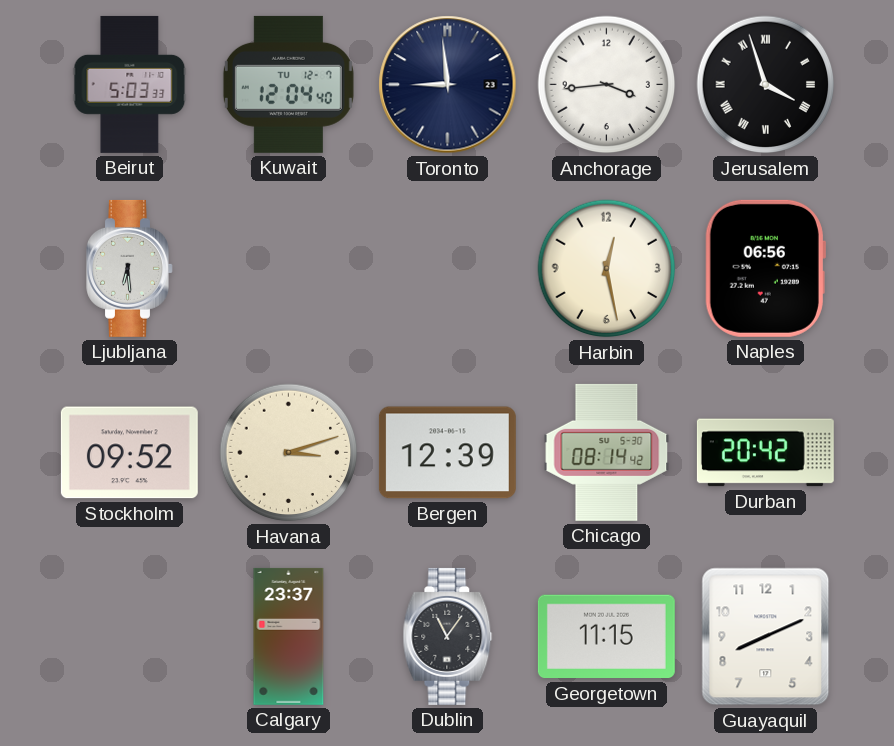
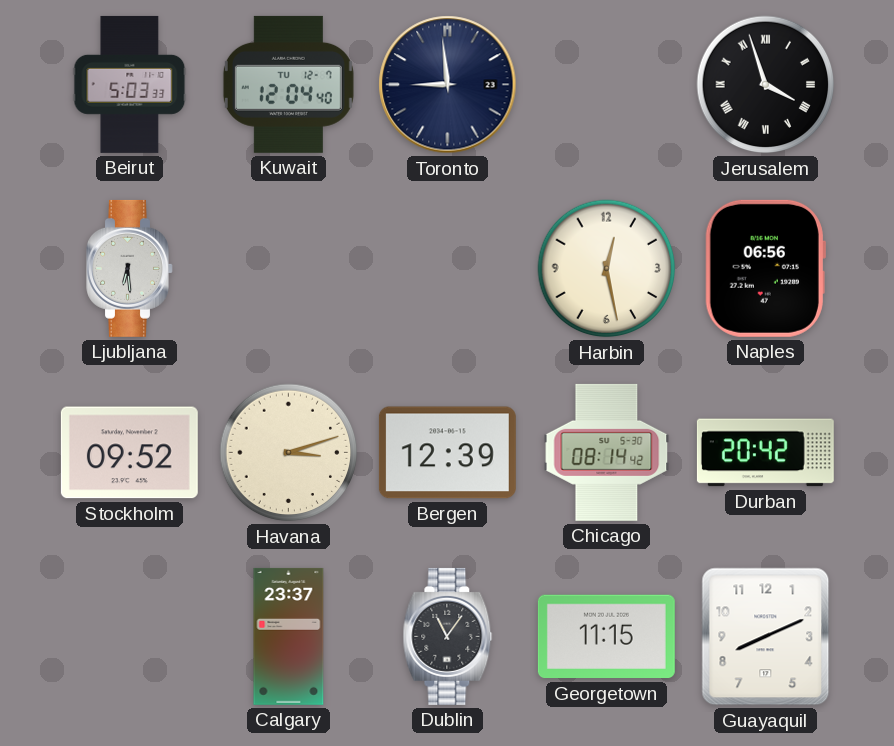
Anchorage: 3:44 -> none
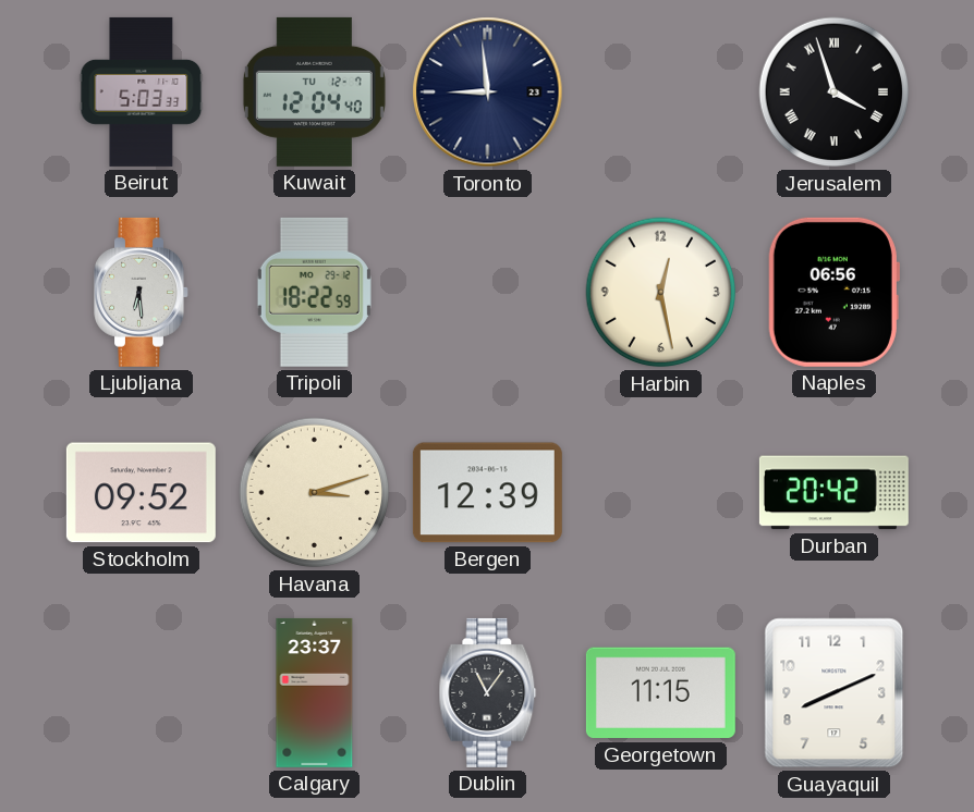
Tripoli: none -> 18:22
Chicago: 08:14 -> none
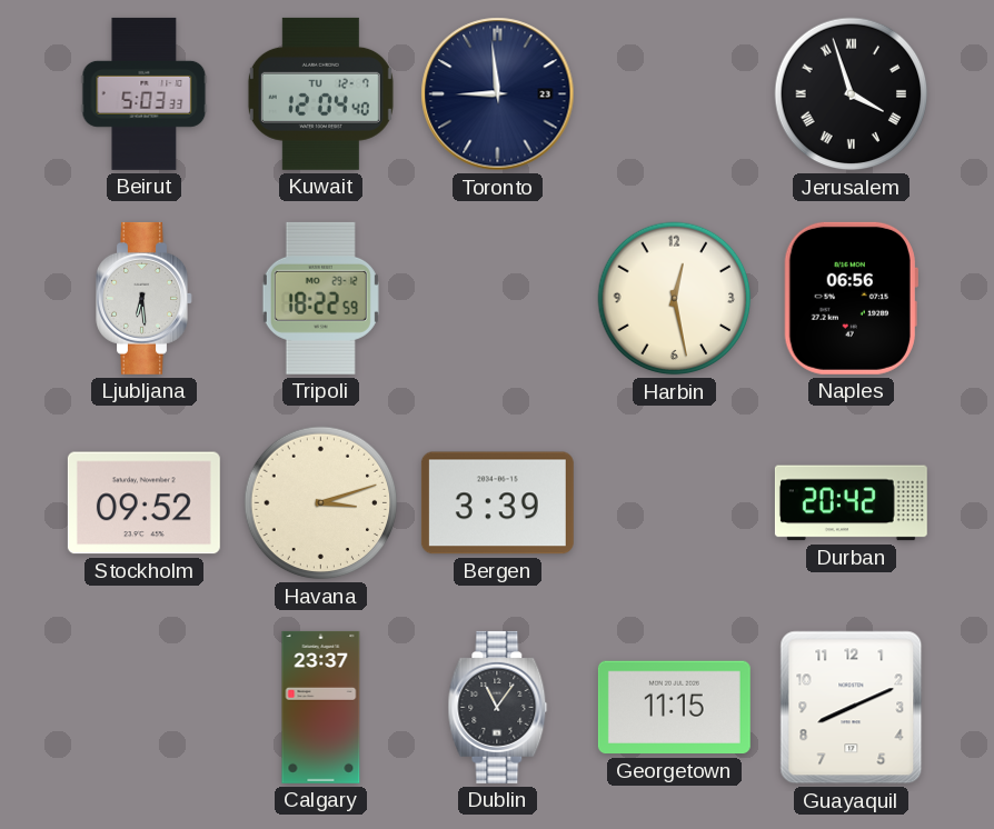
Bergen: 12:39 -> 3:39
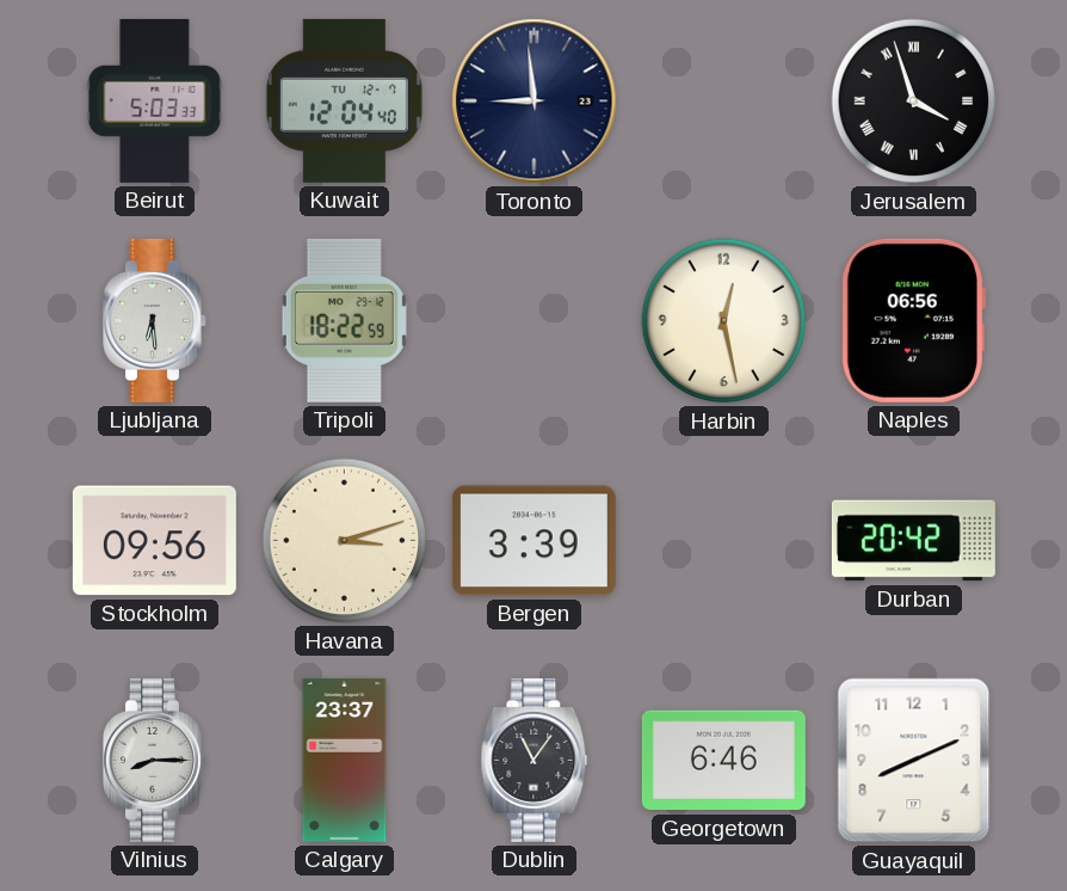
Stockholm: 09:52 -> 09:56
Vilnius: none -> 8:15
Georgetown: 11:15 -> 6:46
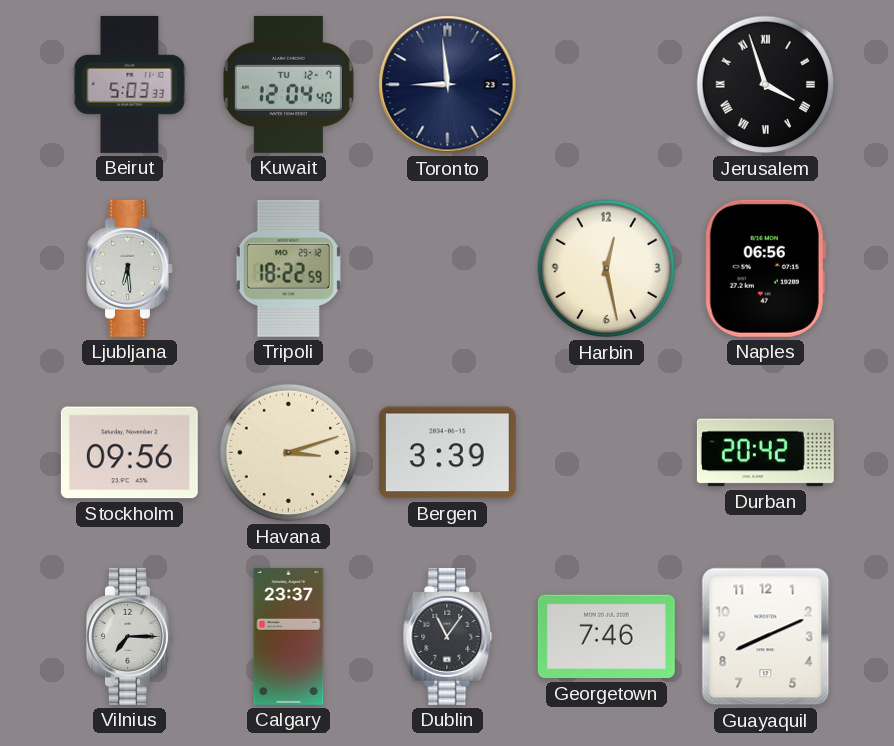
Vilnius: 8:15 -> 7:15
Georgetown: 6:46 -> 7:46
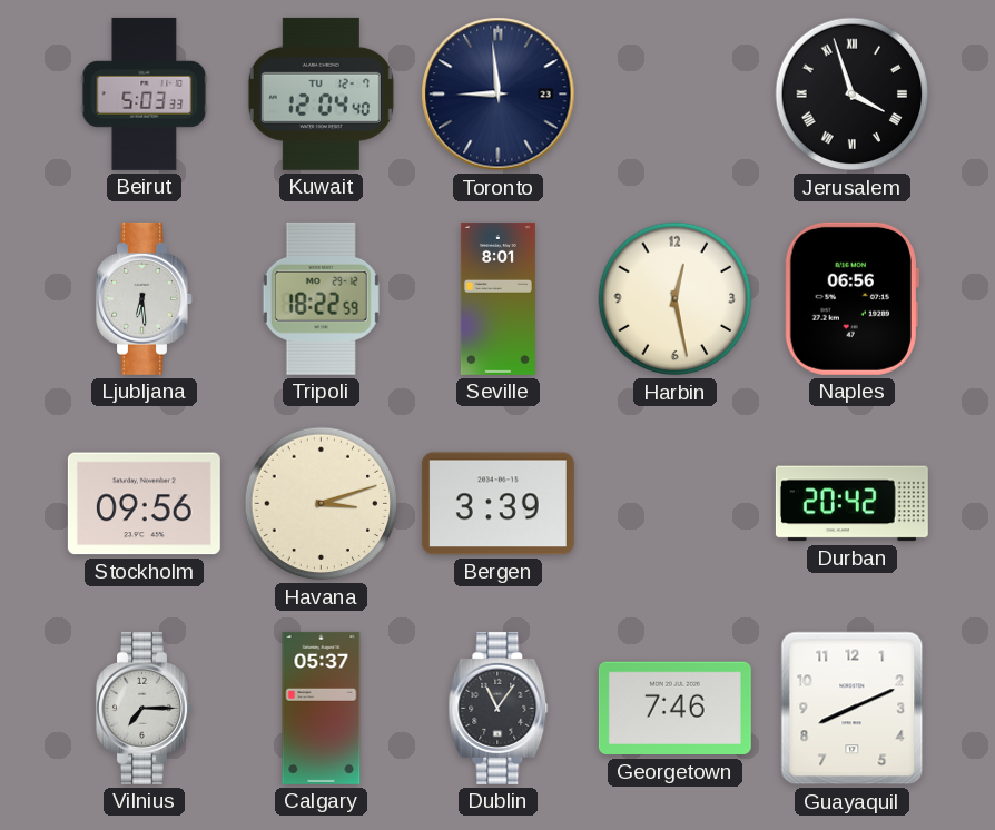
Seville: none -> 8:01
Calgary: 23:37 -> 05:37
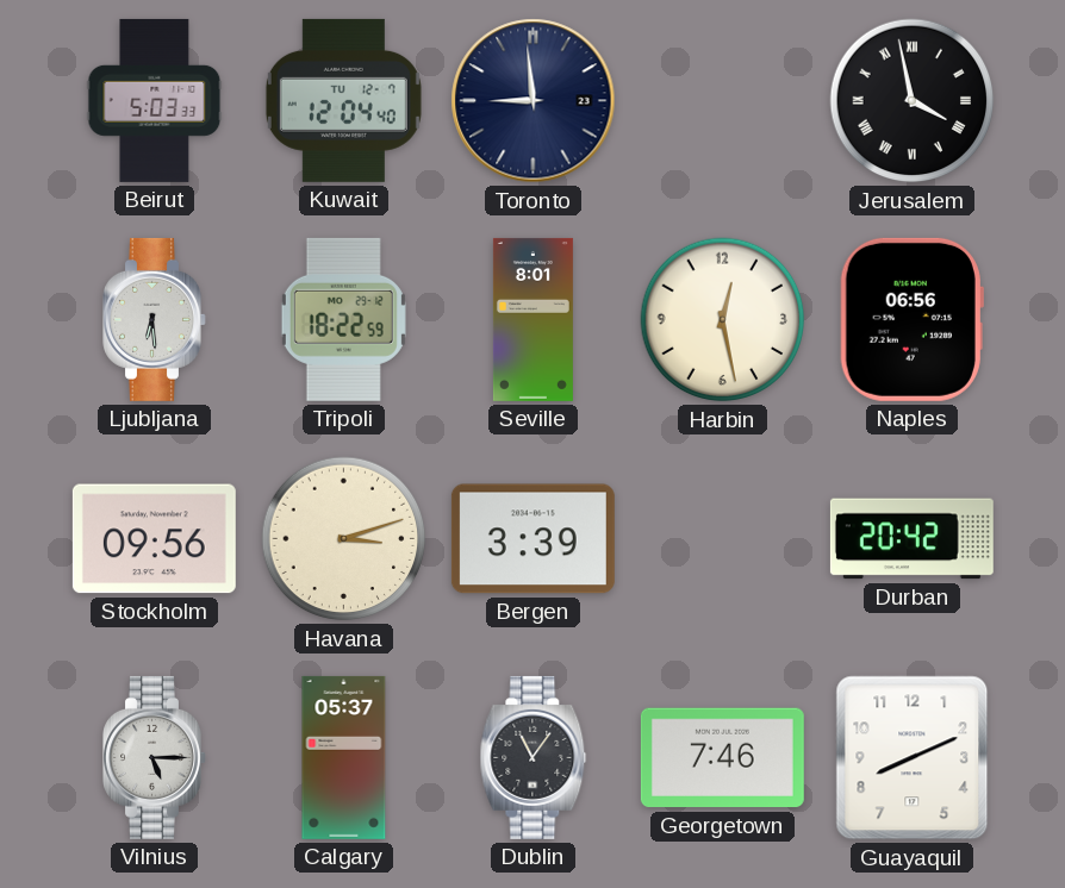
Jerusalem: 3:57 -> 3:58
Vilnius: 7:15 -> 5:15
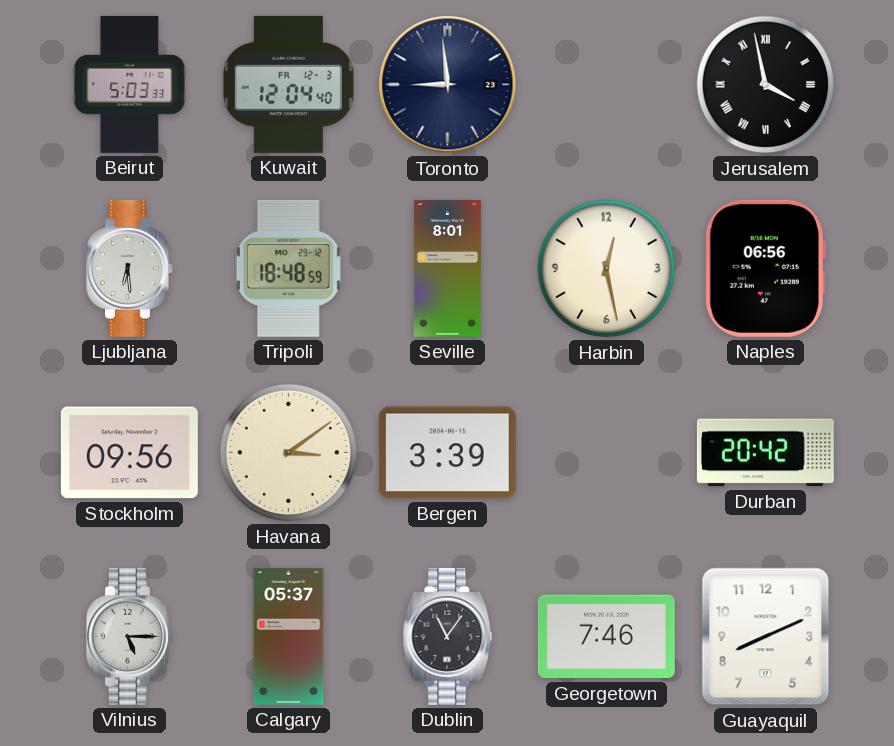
Kuwait date: TU 12-7 -> FR 12-3
Tripoli: 18:22 -> 18:48
Havana: 3:12 -> 3:09
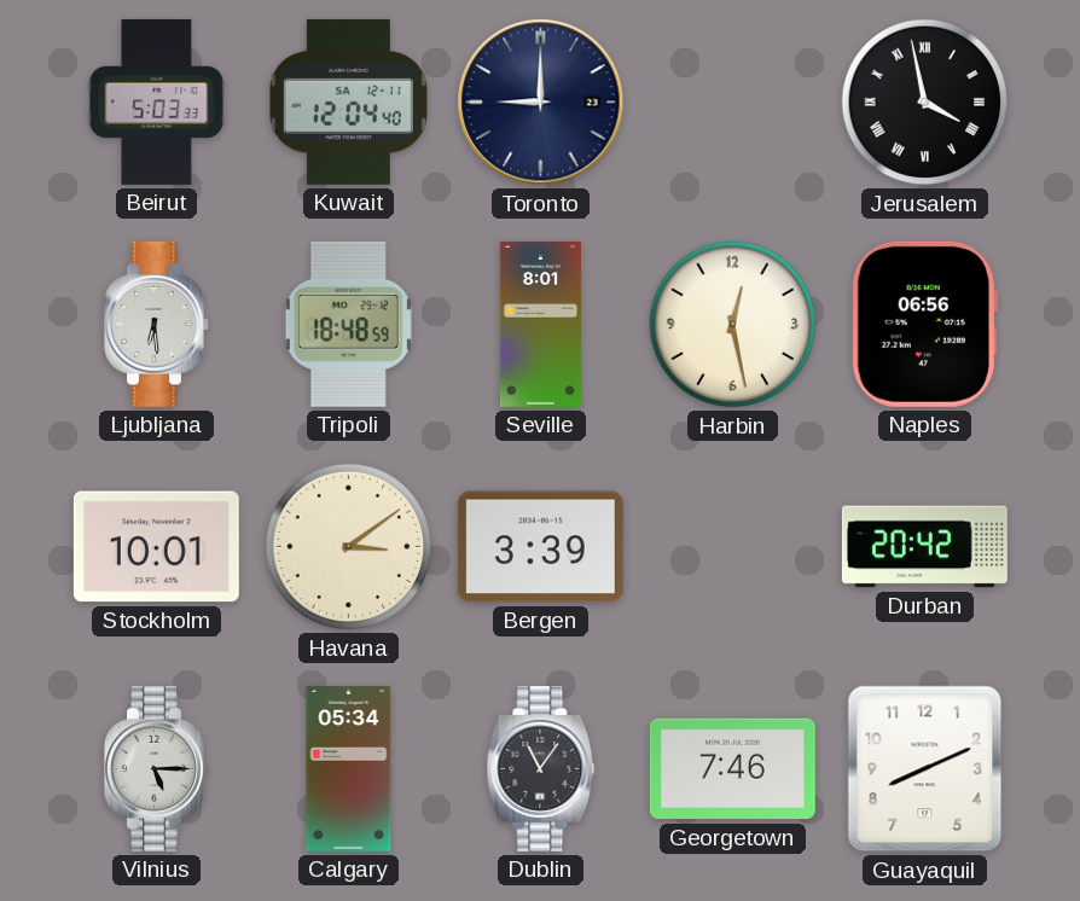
Kuwait date: FR 12-3 -> SA 12-11
Toronto: 8:59 -> 9:00
Stockholm: 09:56 -> 10:01
Calgary: 05:37 -> 05:34
